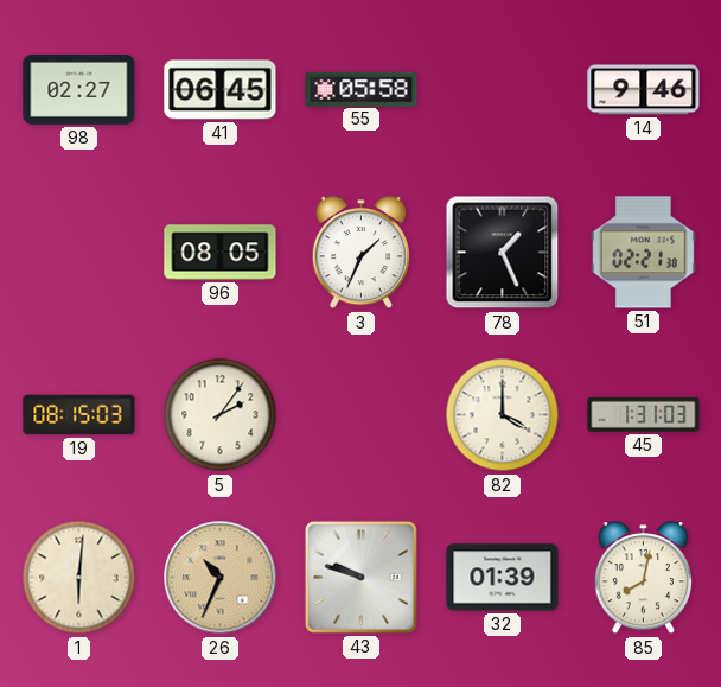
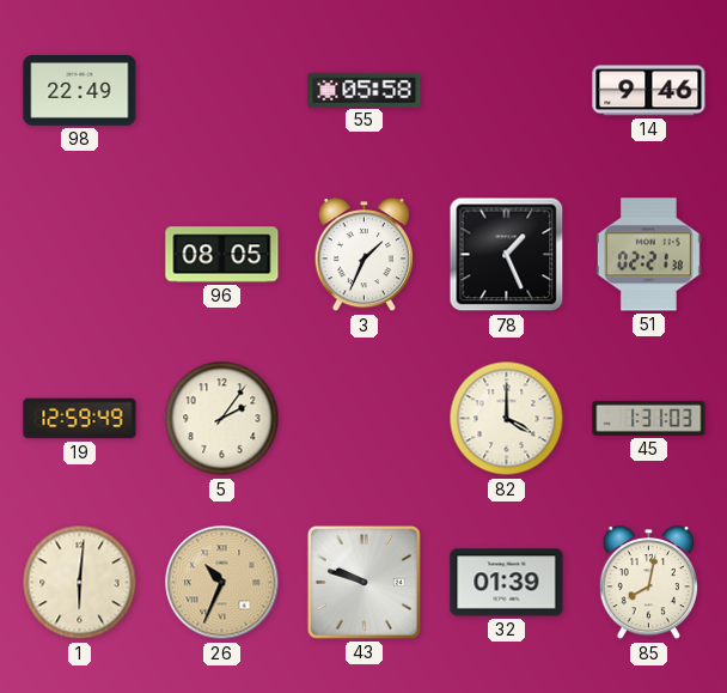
98: 02:27 -> 22:49
41: 06:45 -> none
19: 08:15 -> 12:59
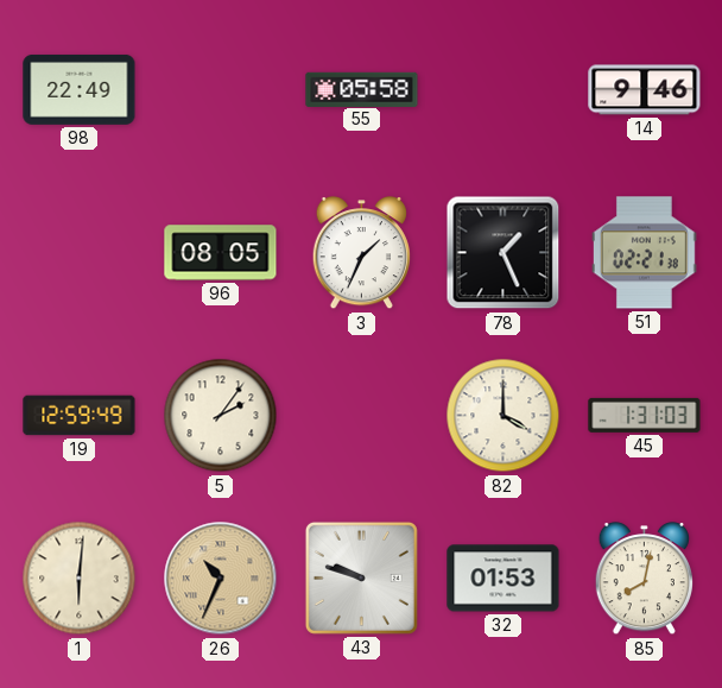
32: 01:39 -> 01:53
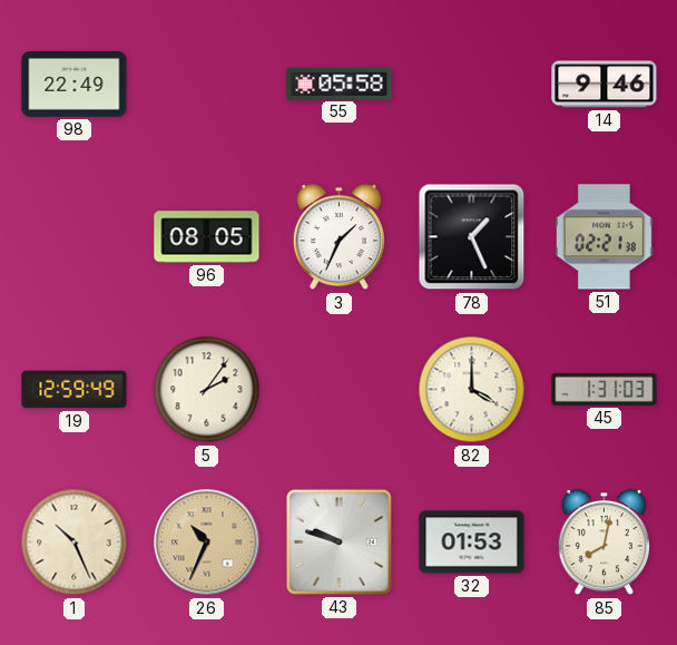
1: 6:01 -> 10:26
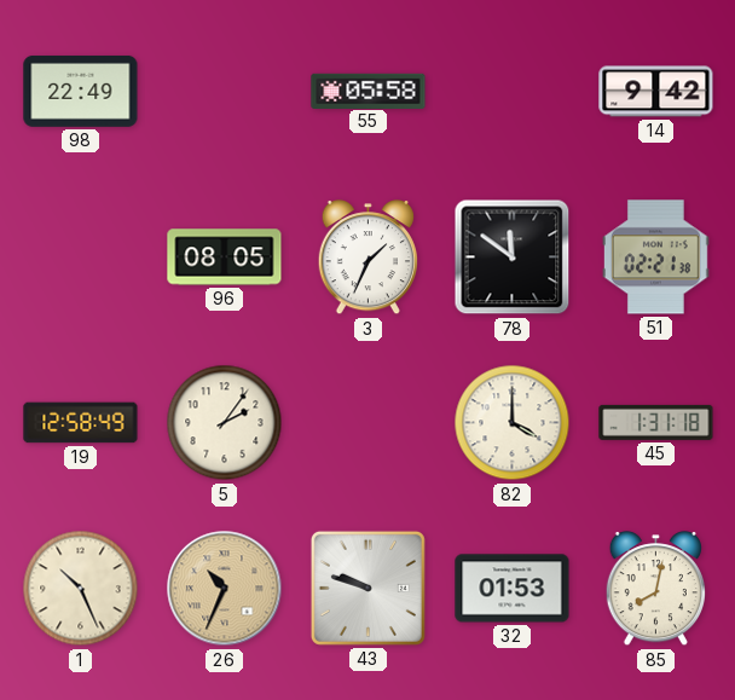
14: 9:46 -> 9:42
78: 1:26 -> 11:51
19: 12:59 -> 12:58
45: 1:31:03 -> 1:31:18
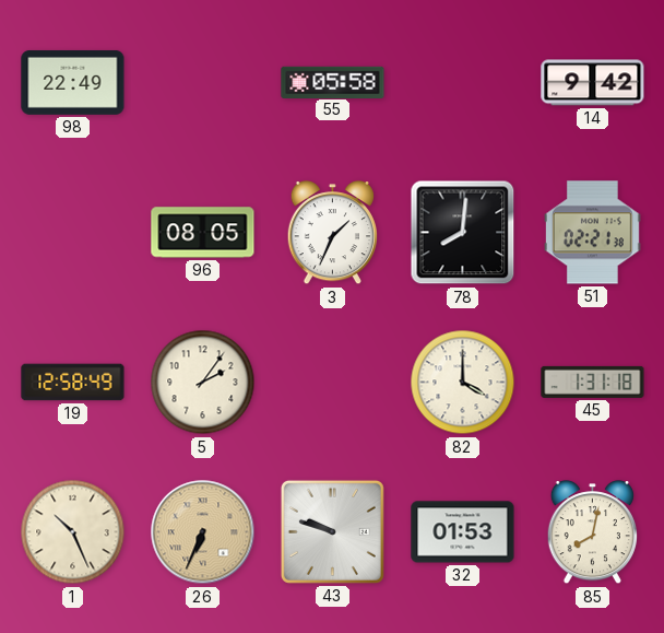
78: 11:51 -> 8:01
26: 10:34 -> 6:34
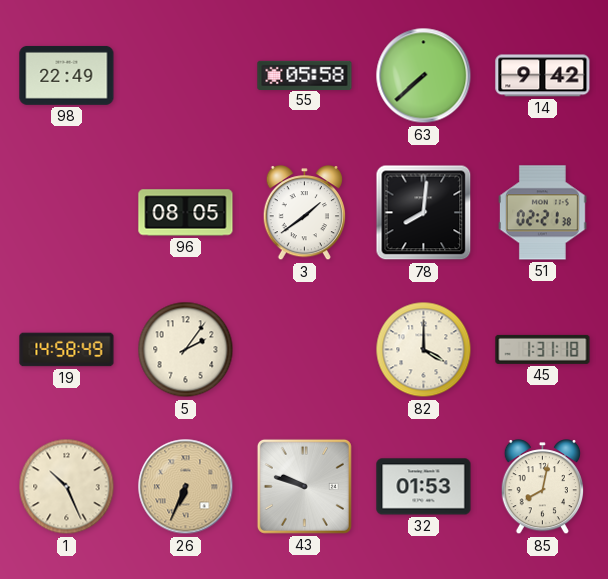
63: none -> 7:38
3: 1:34 -> 1:39
19: 12:58 -> 14:58
